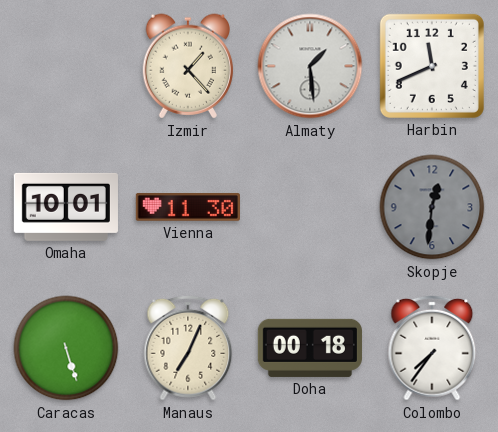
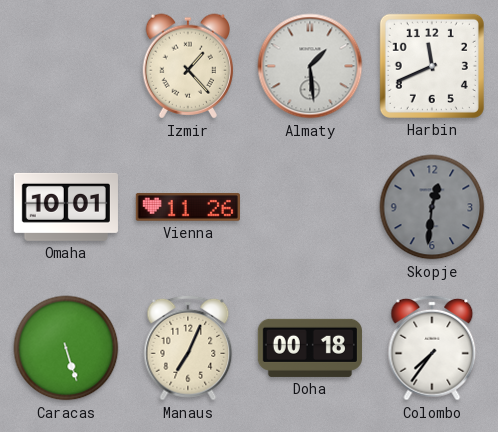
Vienna: 11:30 -> 11:26
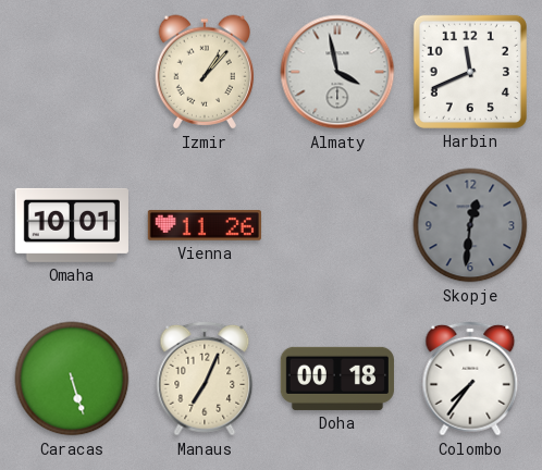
Izmir: 1:23 -> 1:07
Almaty: 1:29 -> 3:58
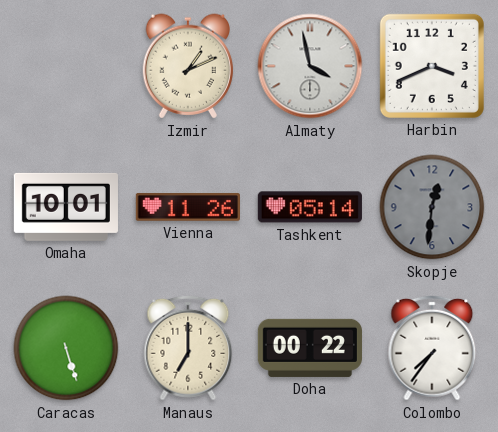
Izmir: 1:07 -> 1:11
Harbin: 11:41 -> 3:41
Tashkent: none -> 05:14
Manaus: 7:04 -> 7:00
Doha: 00:18 -> 00:22
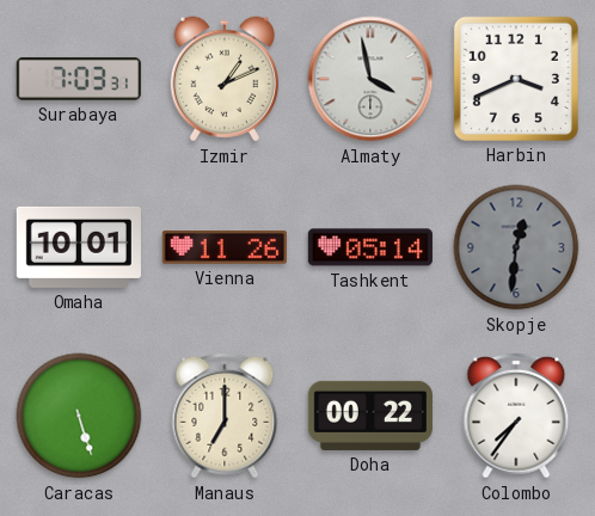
Surabaya: none -> 7:03
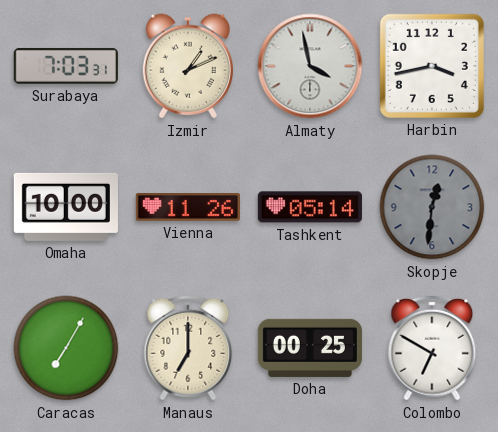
Harbin: 3:41 -> 3:43
Omaha: 10:01 -> 10:00
Caracas: 5:27 -> 7:05
Doha: 00:22 -> 00:25
Colombo: 7:36 -> 6:50
